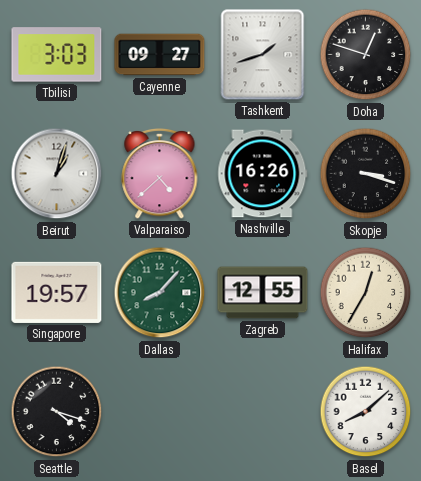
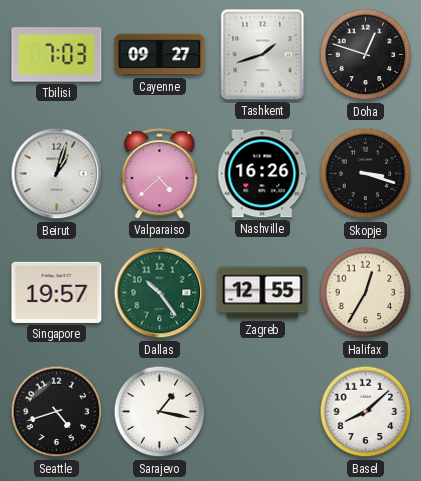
Tbilisi: 3:03 -> 7:03
Dallas: 8:07 -> 10:24
Seattle: 4:18 -> 4:42
Sarajevo: none -> 1:17
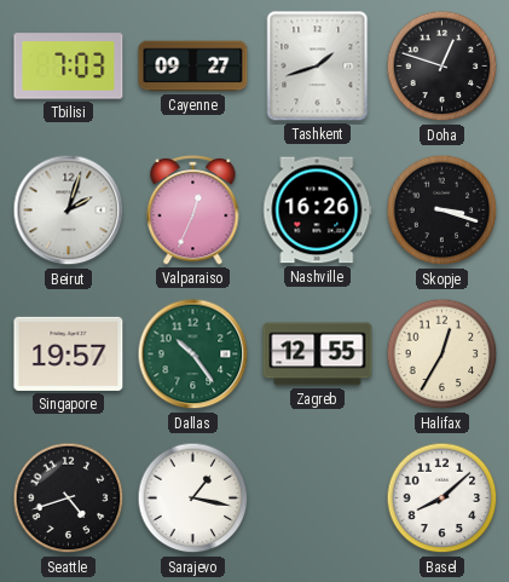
Beirut: 1:03 -> 2:03
Valparaiso: 4:38 -> 12:34
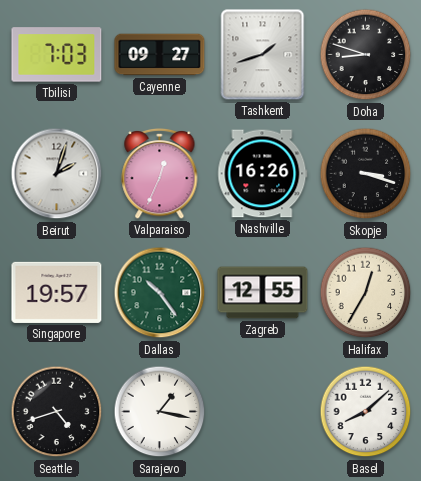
Doha: 12:48 -> 8:48
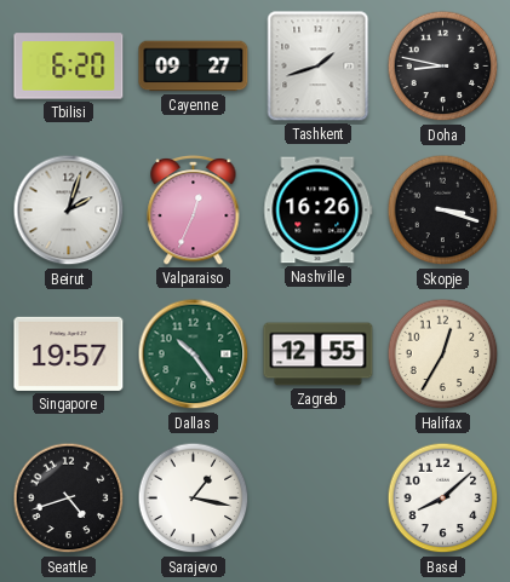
Tbilisi: 7:03 -> 6:20
Doha: 8:48 -> 8:47
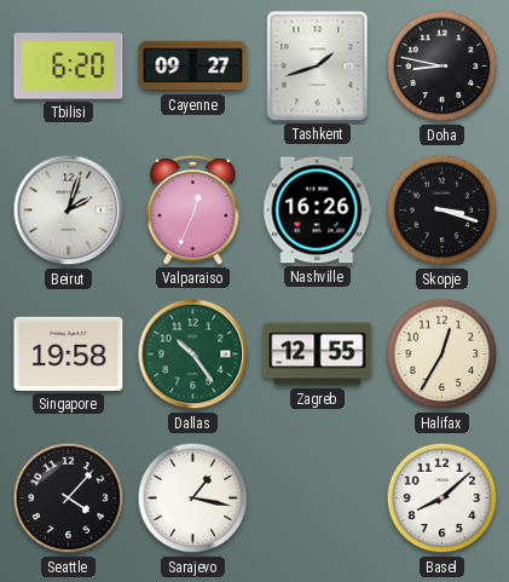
Singapore: 19:57 -> 19:58
Seattle: 4:42 -> 4:07
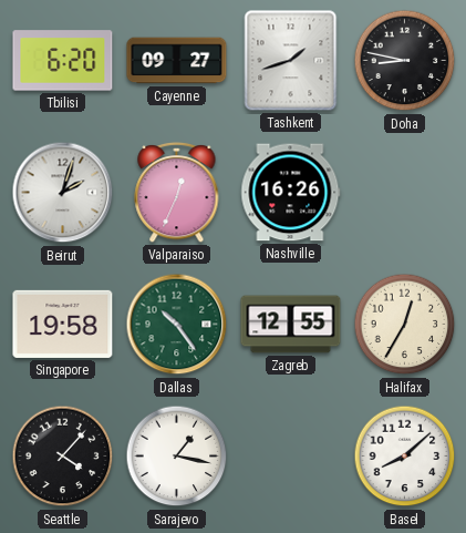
Skopje: 3:18 -> none
